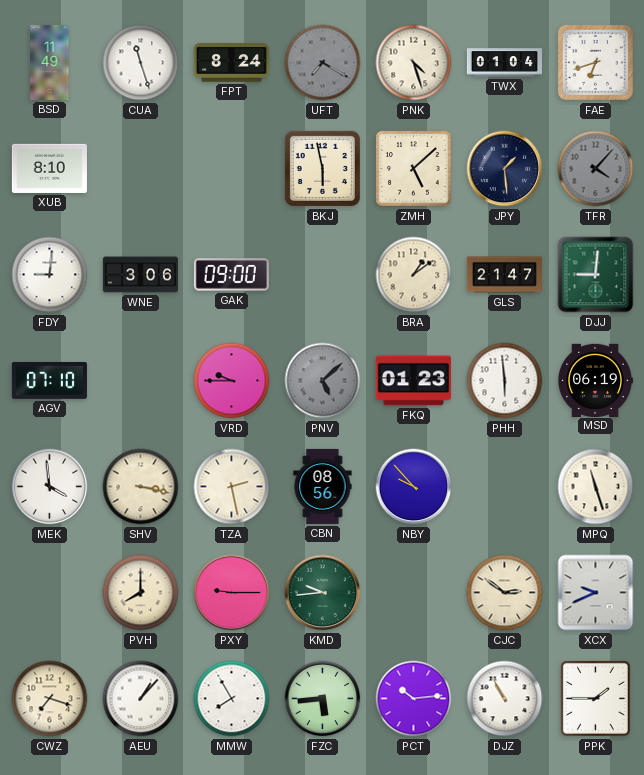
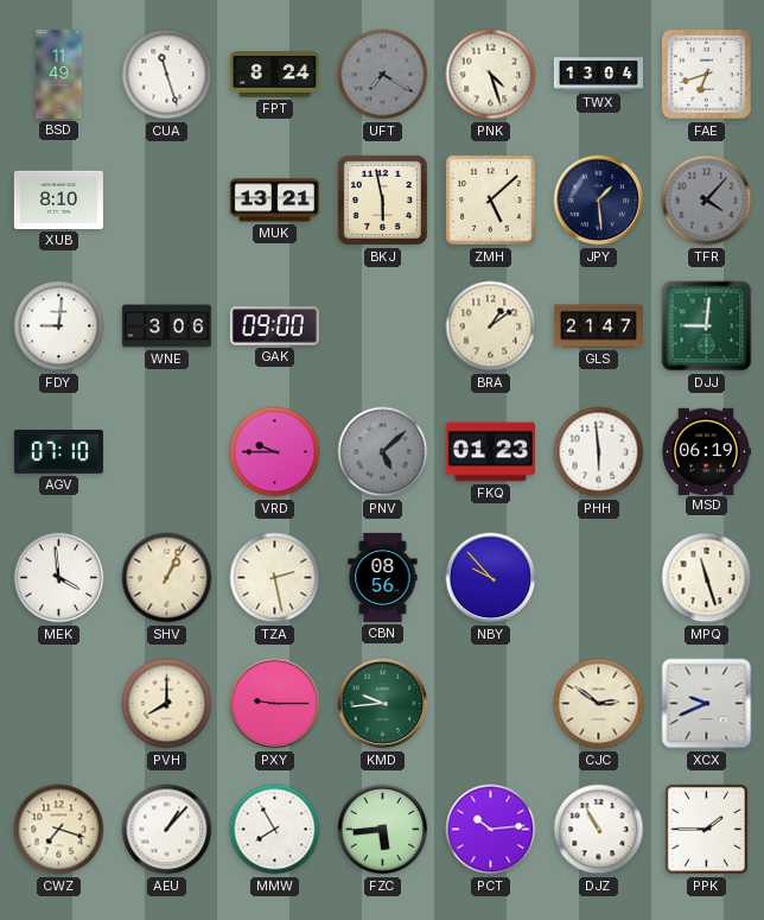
TWX: 01:04 -> 13:04
MUK: none -> 13:21
SHV: 3:17 -> 1:04
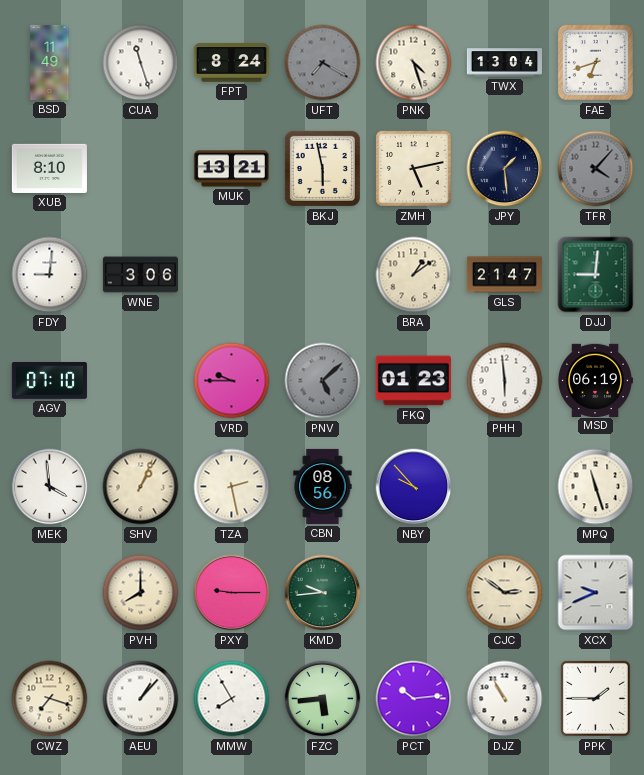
ZMH: 5:08 -> 5:13
GAK: 09:00 -> none
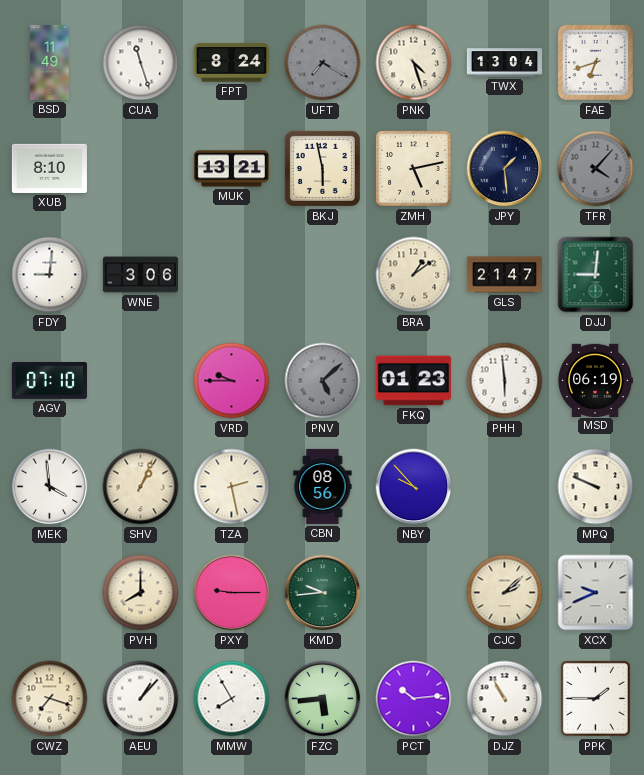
MPQ: 11:27 -> 9:49
CJC: 2:51 -> 2:08
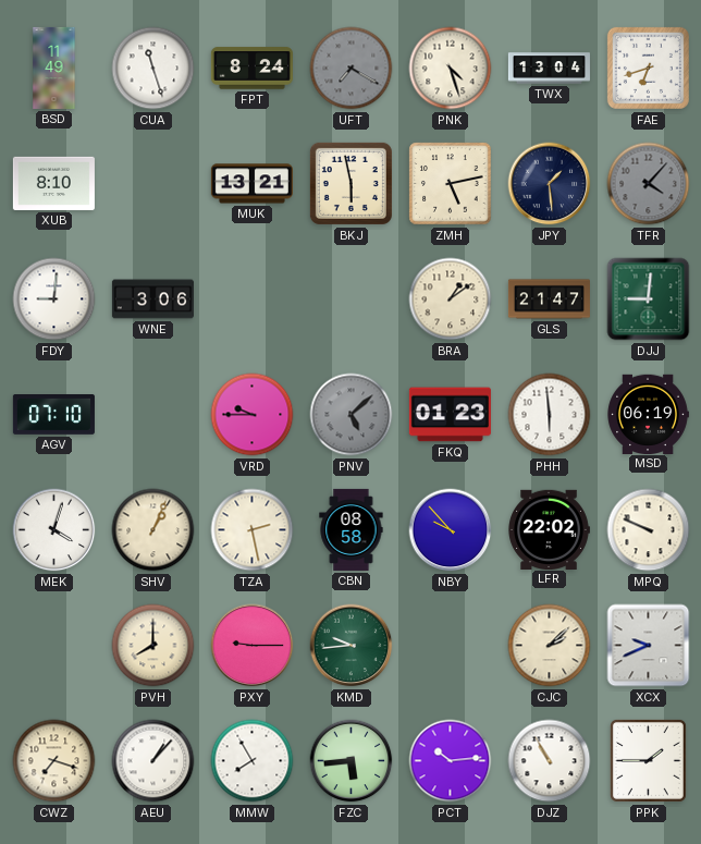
MEK: 3:59 -> 4:03
CBN: 08:56 -> 08:58
LFR: none -> 22:02
